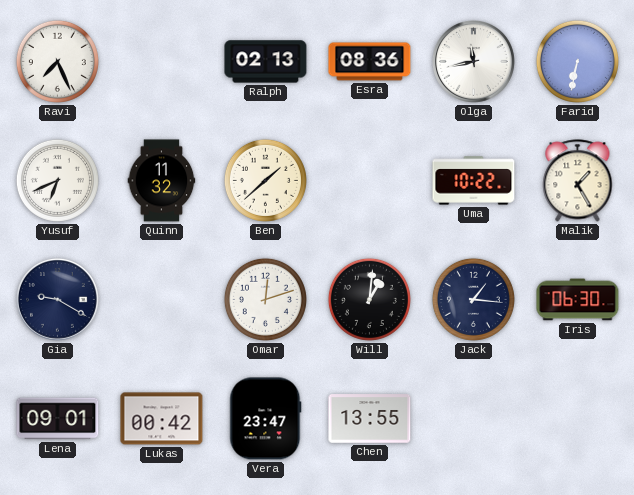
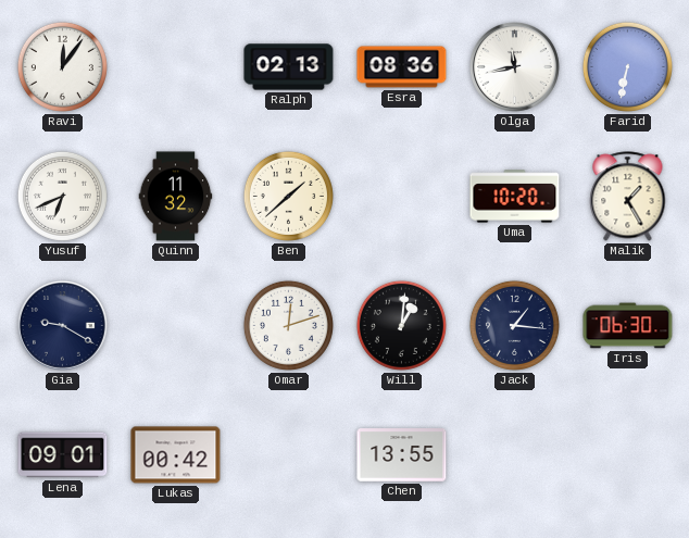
Ravi: 7:26 -> 12:06
Uma: 10:22 -> 10:20
Vera: 23:47 -> none
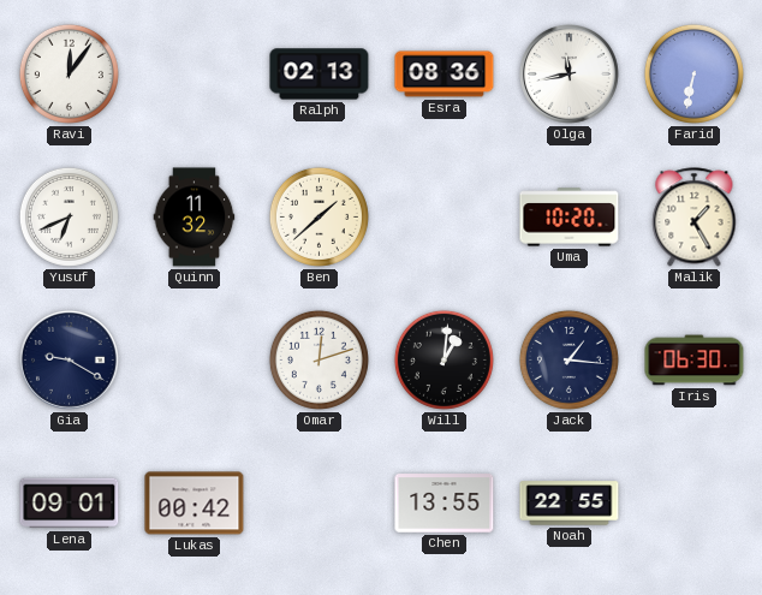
Noah: none -> 22:55
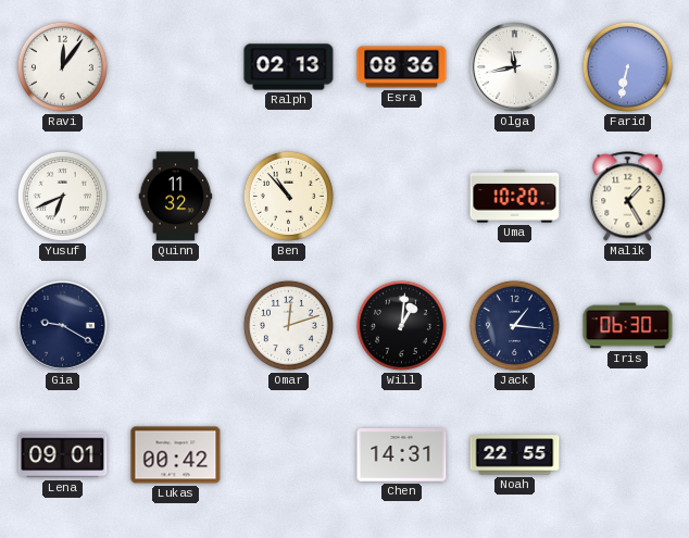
Ben: 1:38 -> 10:53
Chen: 13:55 -> 14:31
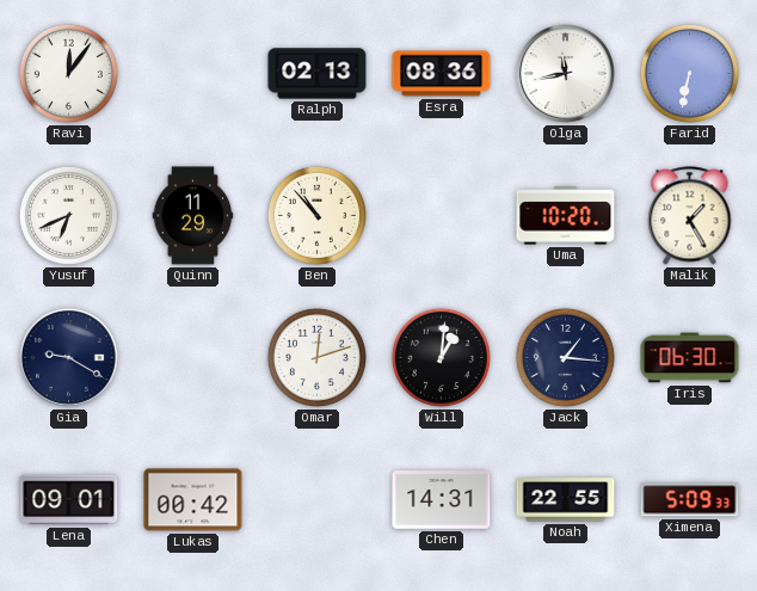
Quinn: 11:32 -> 11:29
Ximena: none -> 5:09
